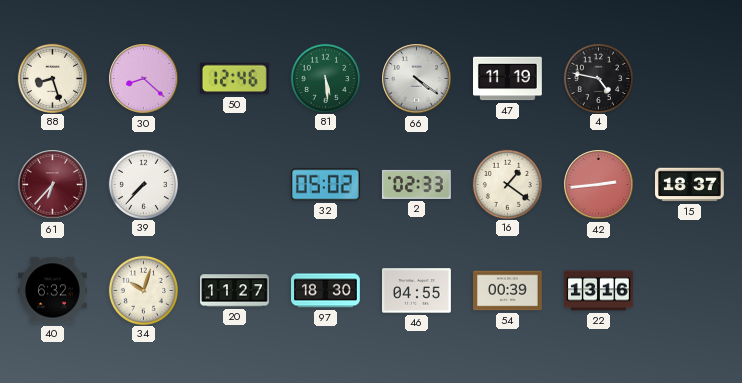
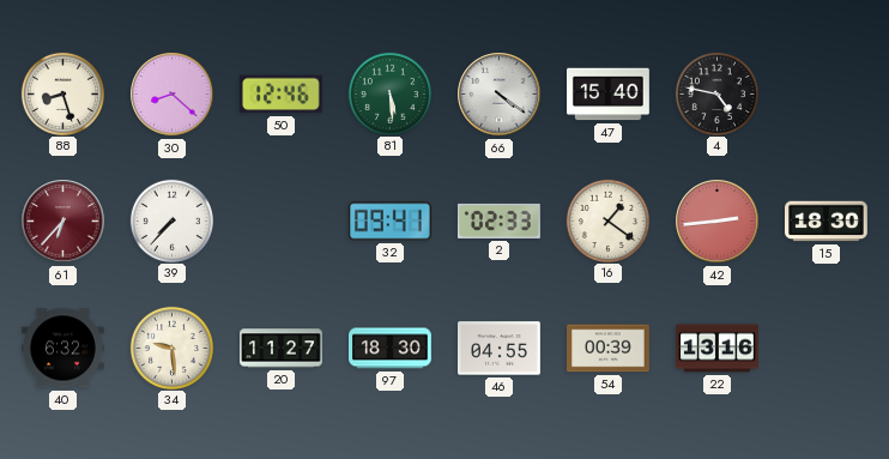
47: 11:19 -> 15:40
32: 05:02 -> 09:41
15: 18:37 -> 18:30
34: 10:03 -> 9:29
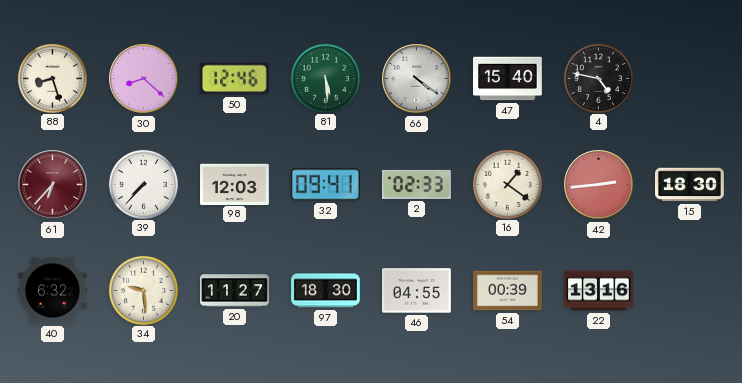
98: none -> 12:03
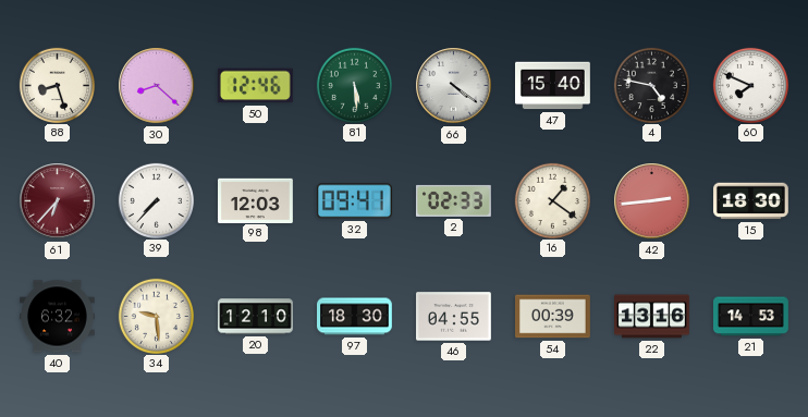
60: none -> 7:49
20: 11:27 -> 12:10
21: none -> 14:53
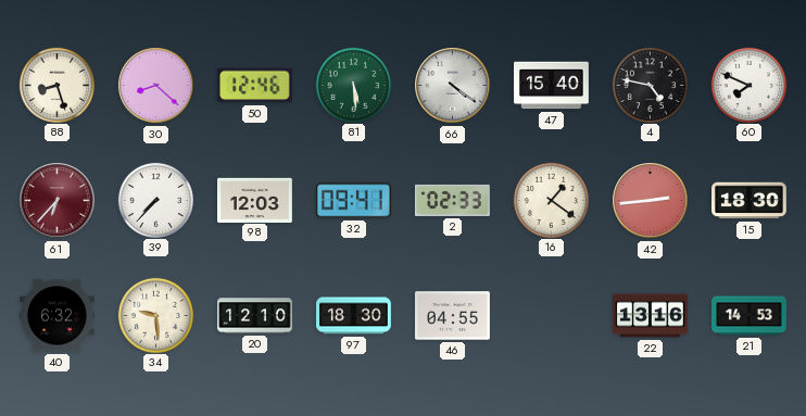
54: 00:39 -> none
